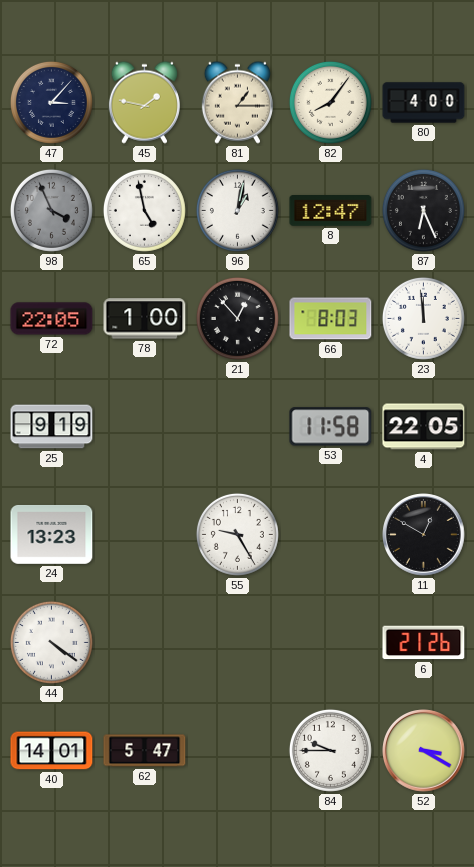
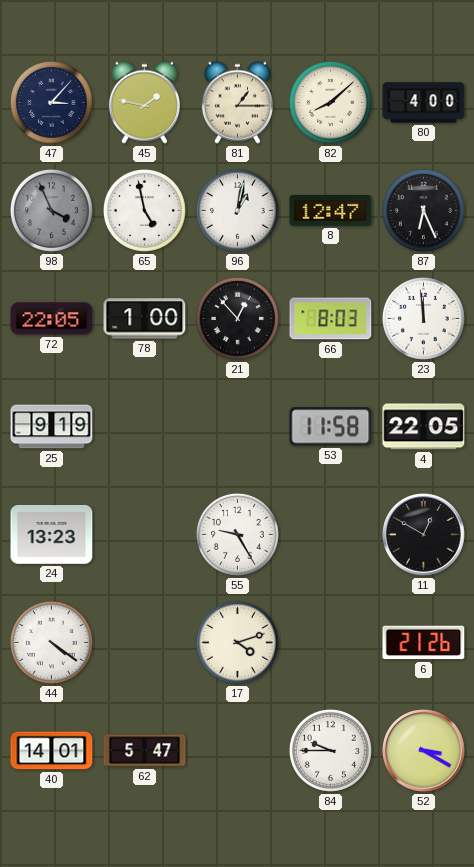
82: 8:06 -> 8:08
17: none -> 4:12
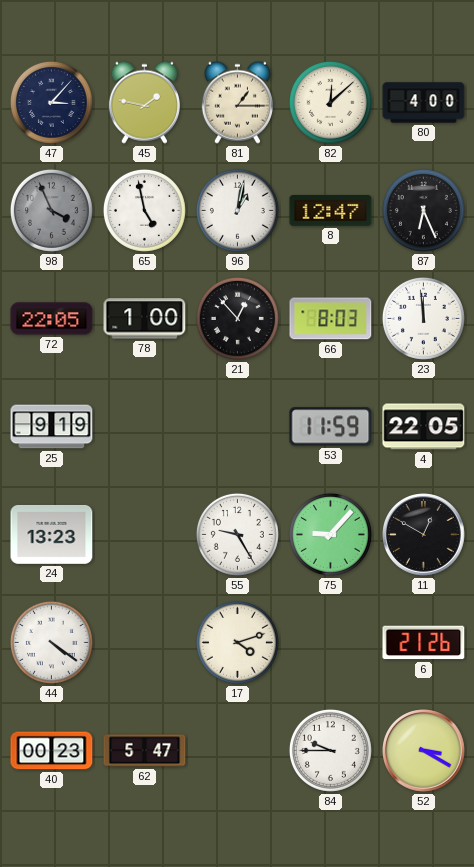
82: 8:08 -> 12:08
53: 11:58 -> 11:59
75: none -> 9:07
40: 14:01 -> 00:23
